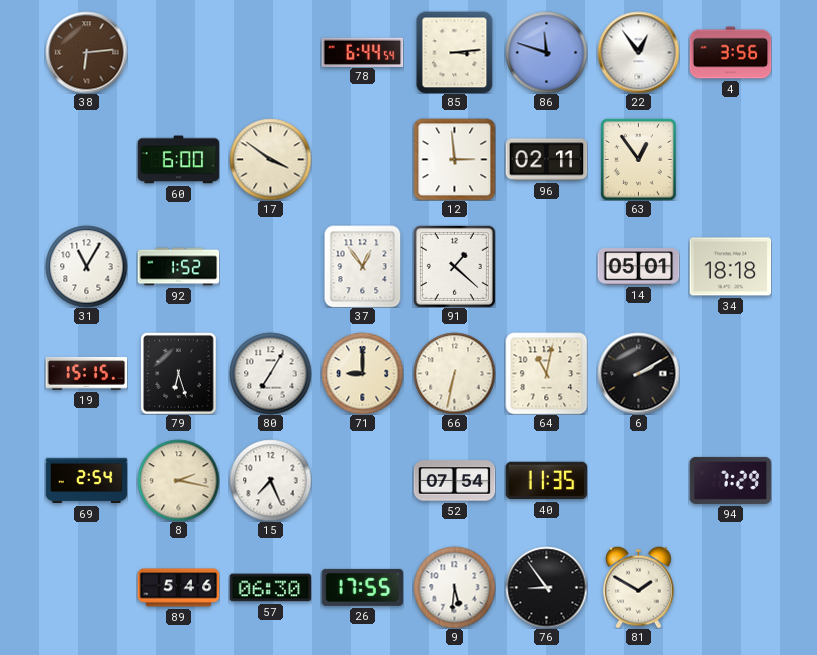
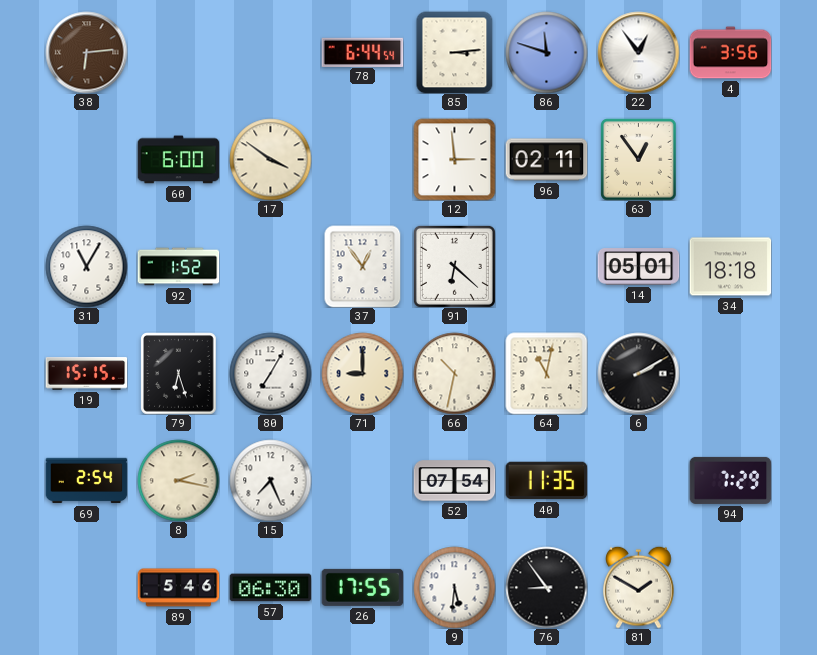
91: 1:22 -> 6:22
66: 6:32 -> 10:32
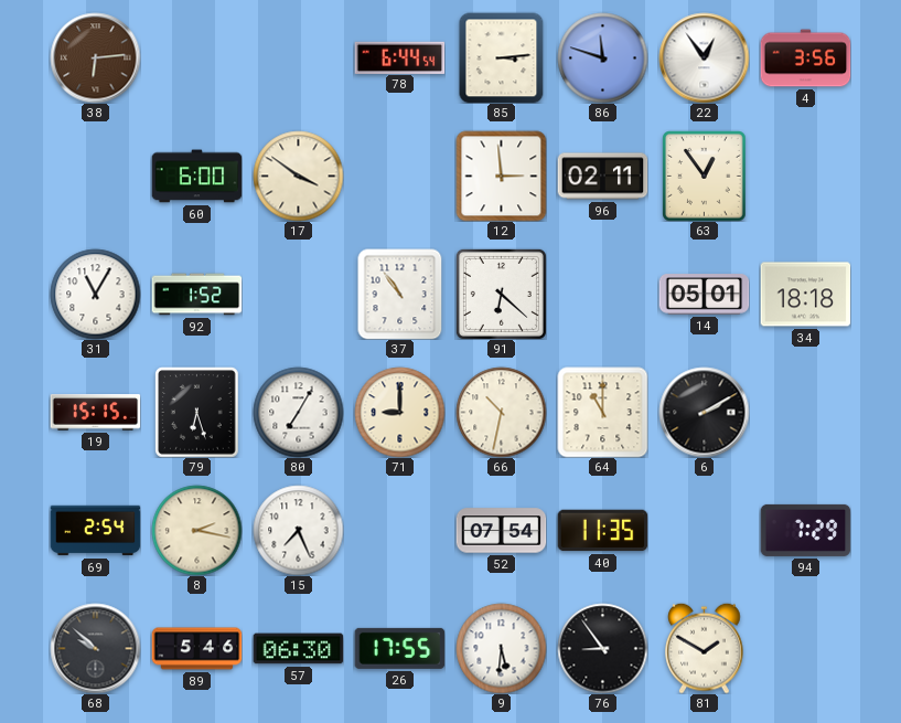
37: 12:54 -> 10:54
64: 11:02 -> 11:00
68: none -> 9:52
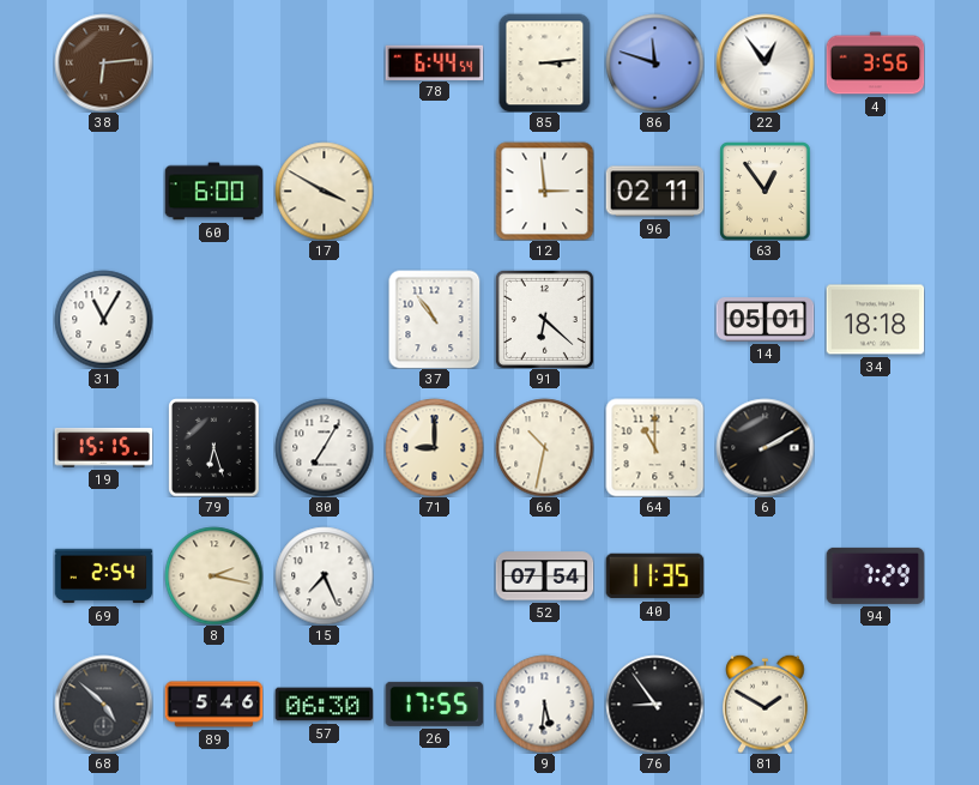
17: 3:51 -> 3:50
92: 1:52 -> none
68: 9:52 -> 4:52
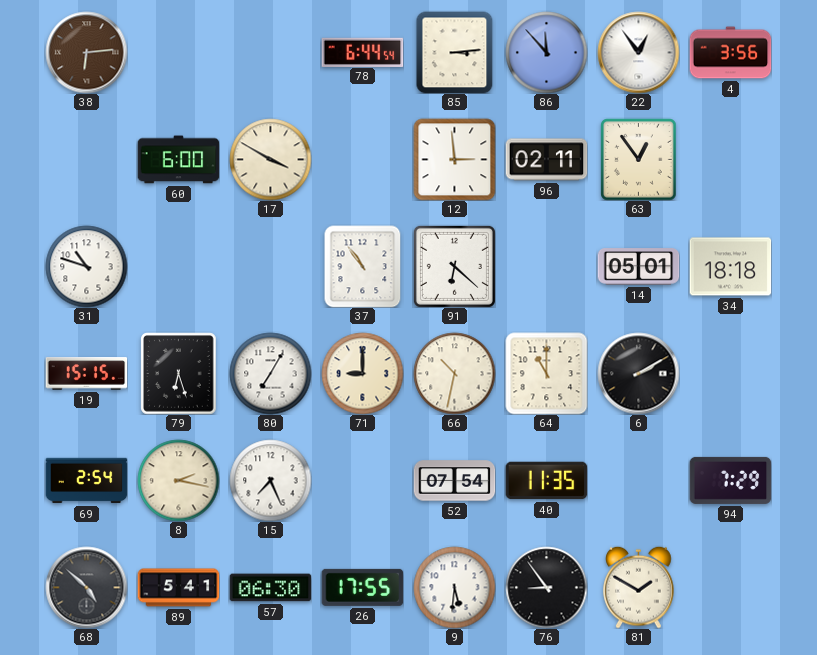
86: 11:48 -> 11:53
31: 11:05 -> 10:48
89: 5:46 -> 5:41
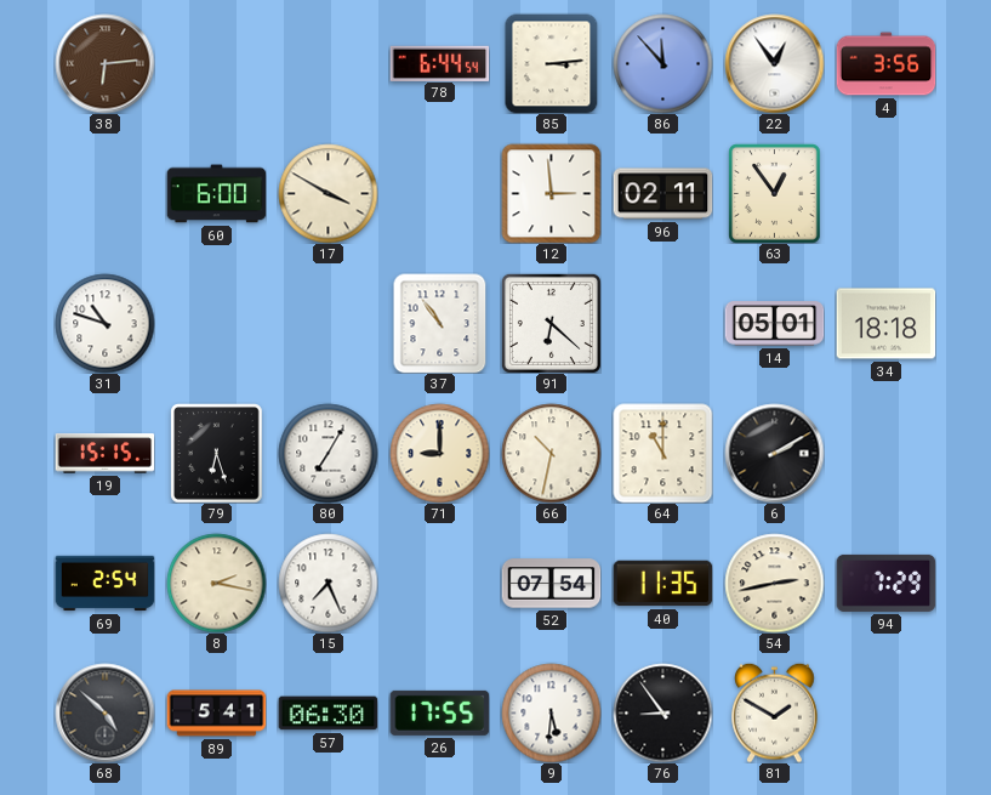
54: none -> 2:43
